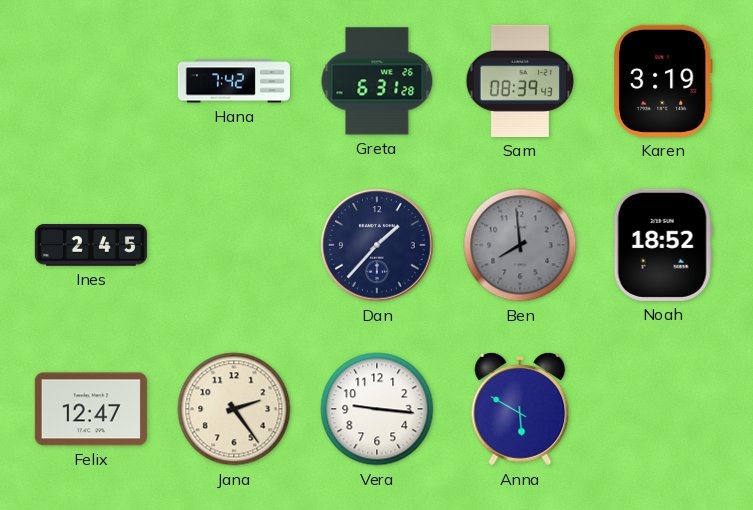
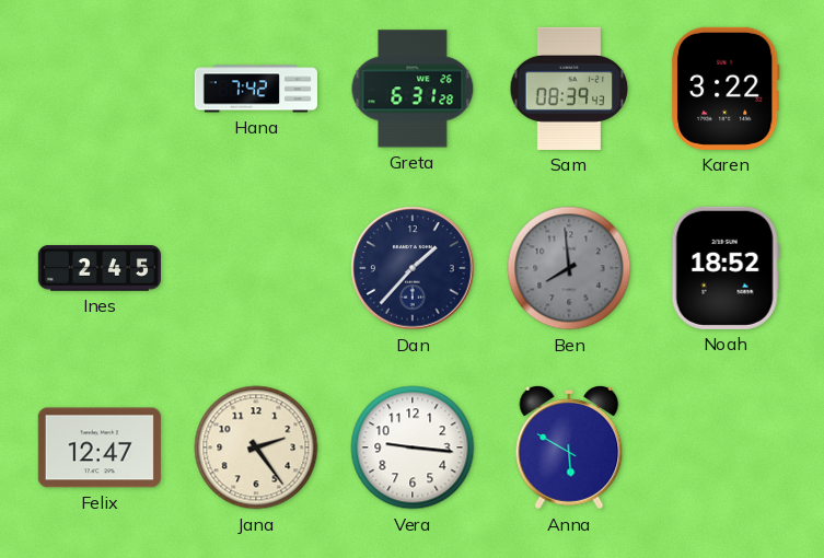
Karen: 3:19 -> 3:22
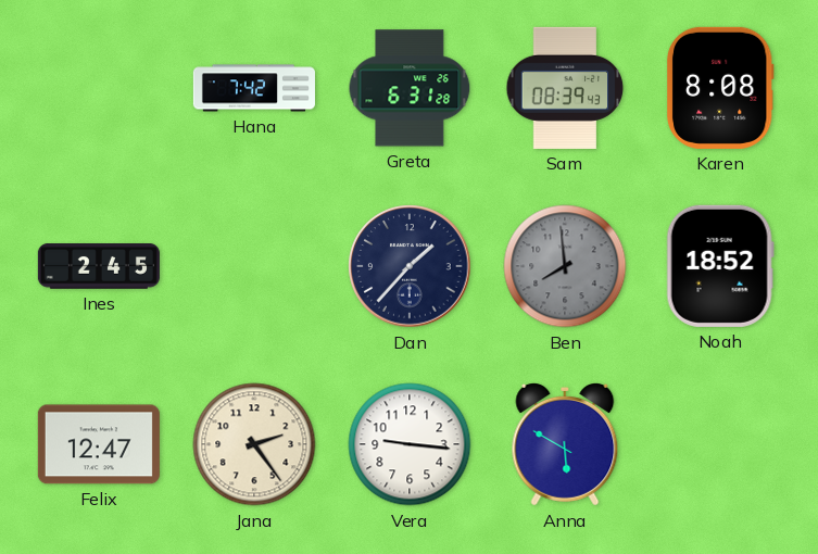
Karen: 3:22 -> 8:08
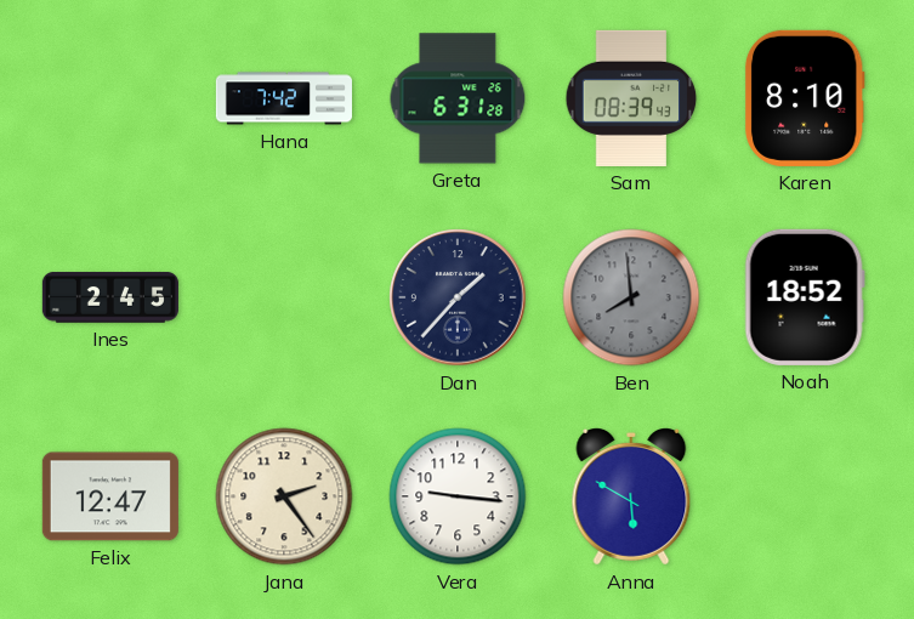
Karen: 8:08 -> 8:10
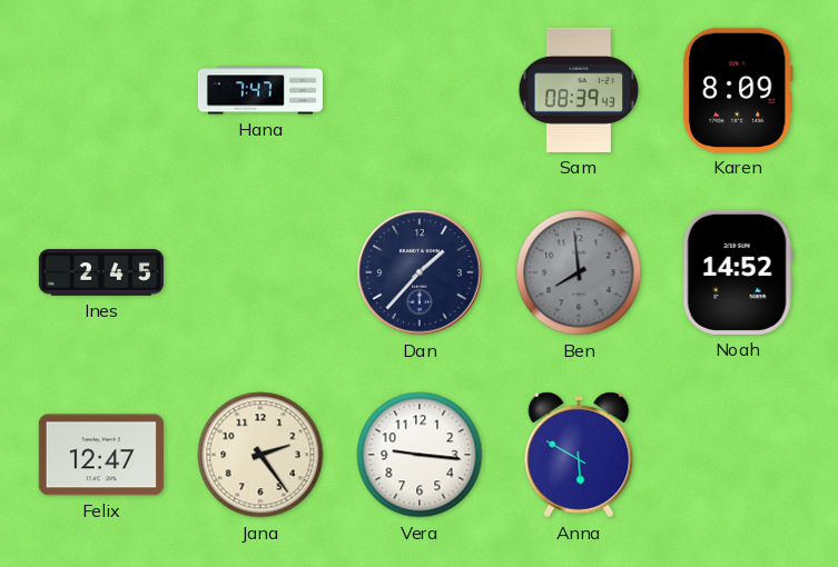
Hana: 7:42 -> 7:47
Greta: 6:31 -> none
Karen: 8:10 -> 8:09
Noah: 18:52 -> 14:52
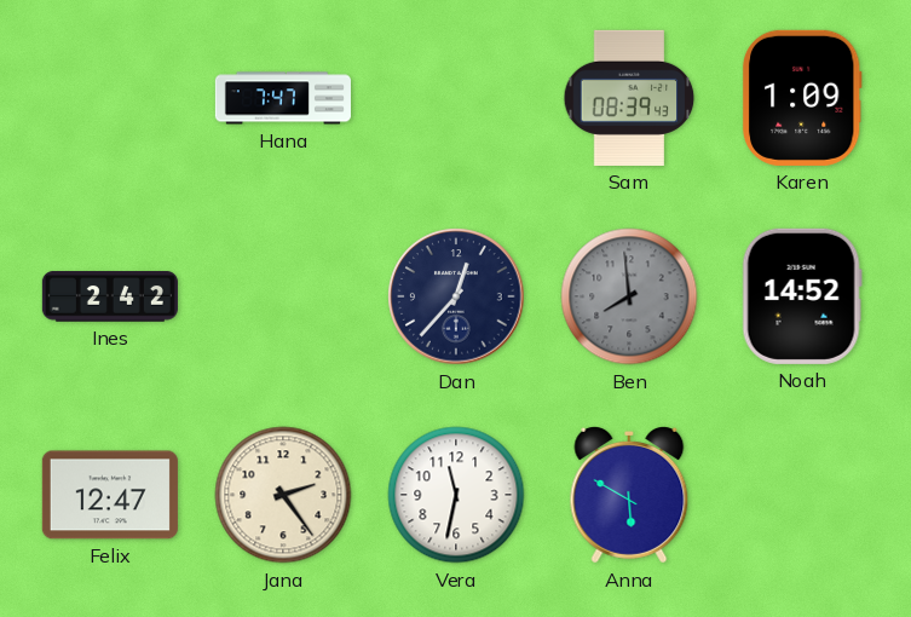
Karen: 8:09 -> 1:09
Ines: 2:45 -> 2:42
Dan: 1:37 -> 12:37
Vera: 9:16 -> 11:32
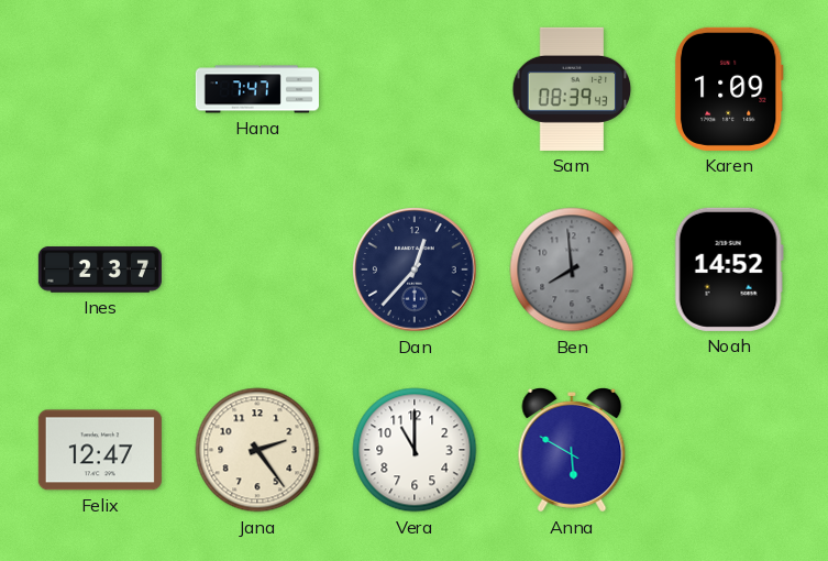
Ines: 2:42 -> 2:37
Vera: 11:32 -> 11:00
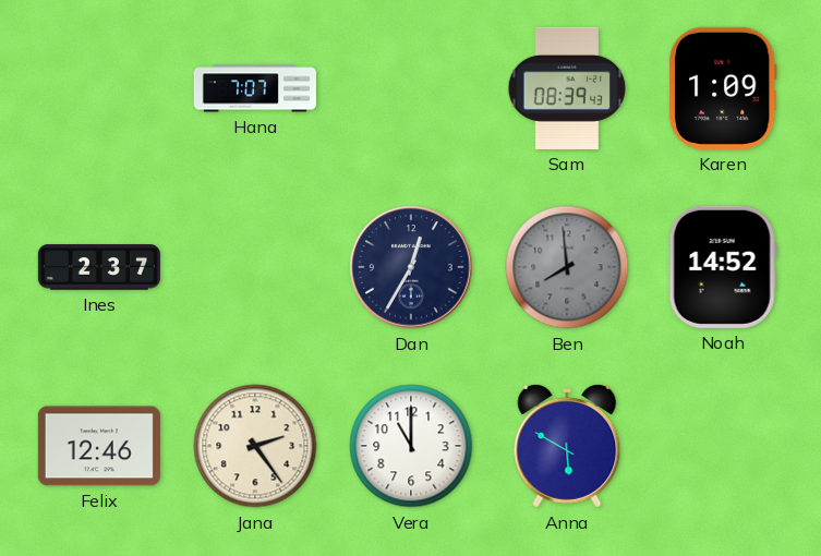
Hana: 7:47 -> 7:07
Dan: 12:37 -> 12:35
Felix: 12:47 -> 12:46
